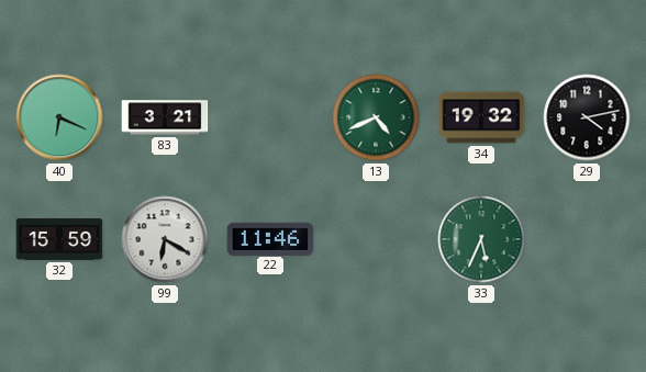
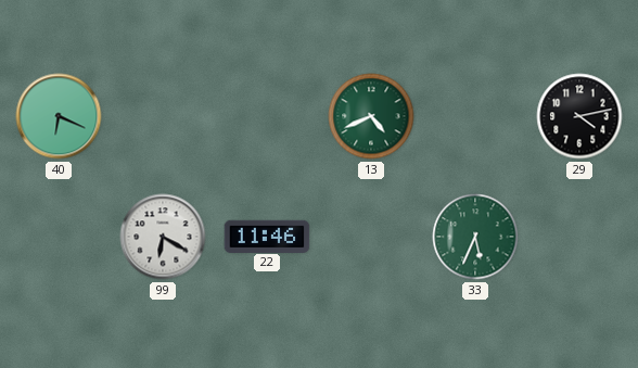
83: 3:21 -> none
34: 19:32 -> none
32: 15:59 -> none
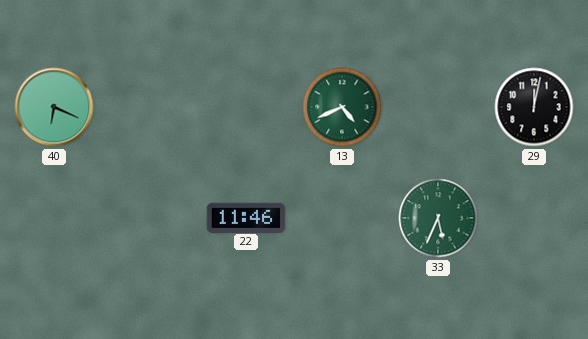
29: 4:13 -> 12:02
99: 6:20 -> none
